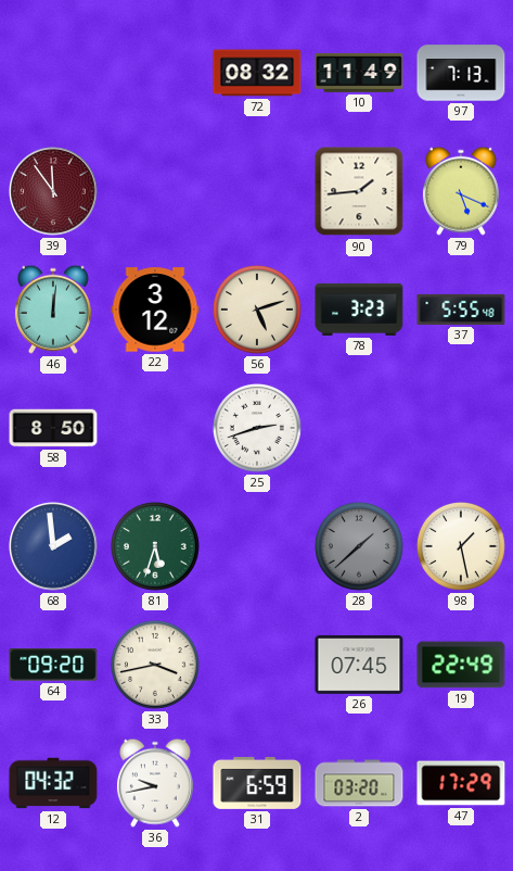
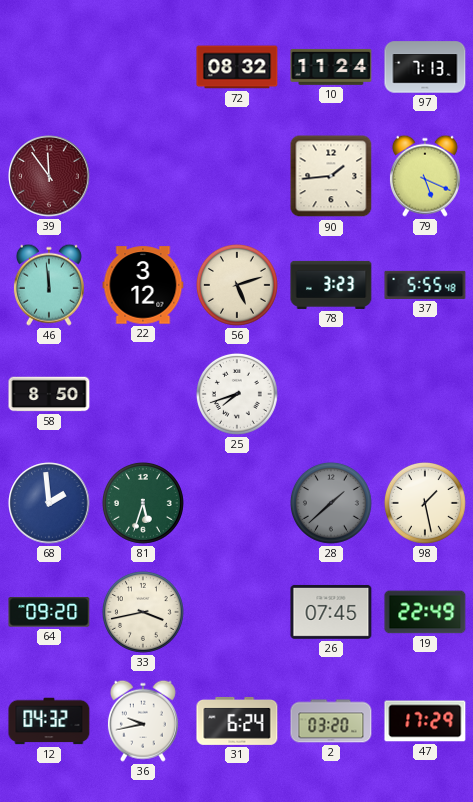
10: 11:49 -> 11:24
46: 12:01 -> 11:59
25: 2:42 -> 7:42
31: 6:59 -> 6:24
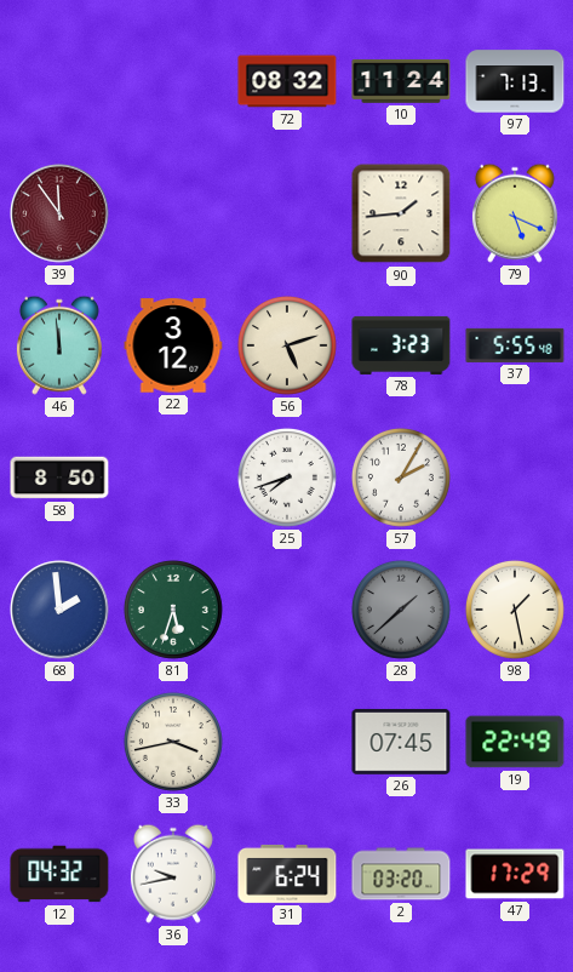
57: none -> 2:05
64: 09:20 -> none
